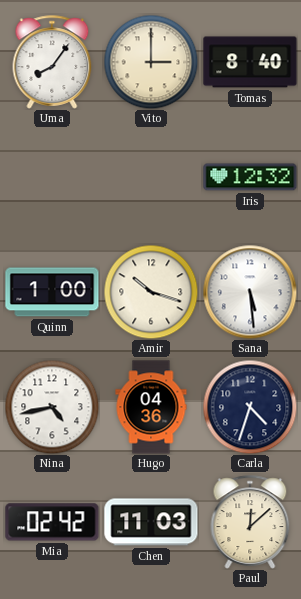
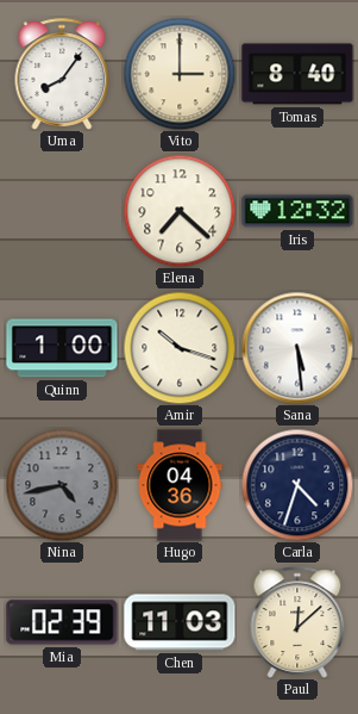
Elena: none -> 7:22
Nina dial: white -> grey
Mia: 02:42 -> 02:39
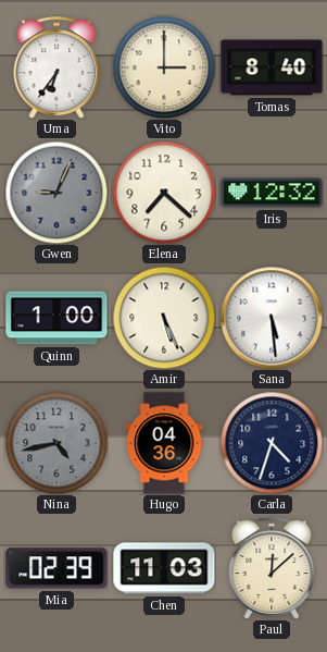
Uma: 8:06 -> 6:36
Gwen: none -> 9:04
Amir: 10:18 -> 5:26
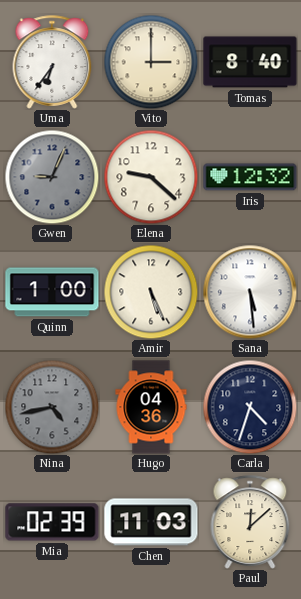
Elena: 7:22 -> 9:22
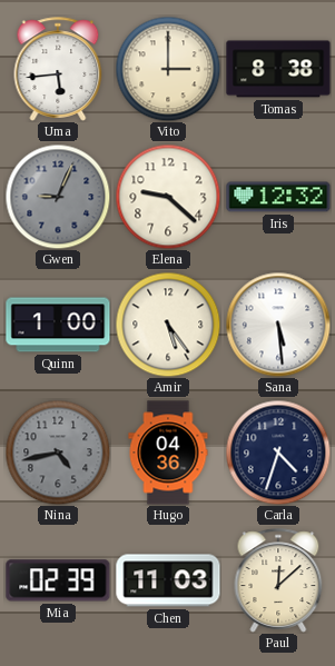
Uma: 6:36 -> 5:44
Tomas: 8:40 -> 8:38
Amir: 5:26 -> 5:24
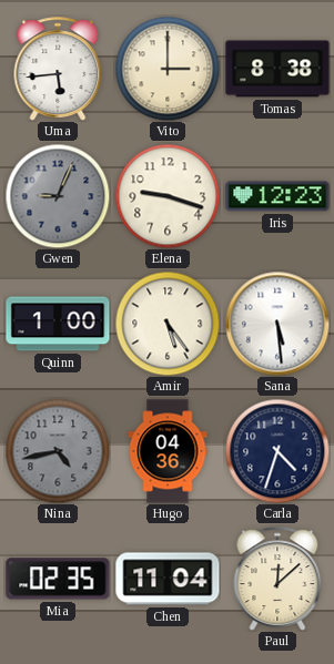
Elena: 9:22 -> 9:18
Iris: 12:32 -> 12:23
Mia: 02:39 -> 02:35
Chen: 11:03 -> 11:04
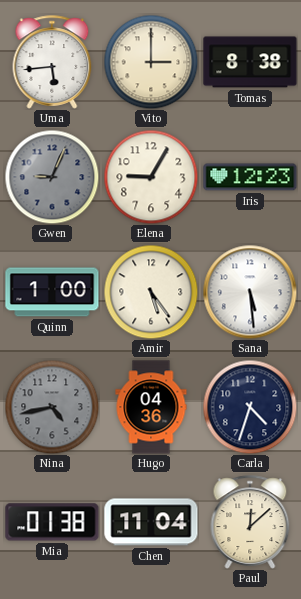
Elena: 9:18 -> 9:05
Mia: 02:35 -> 01:38
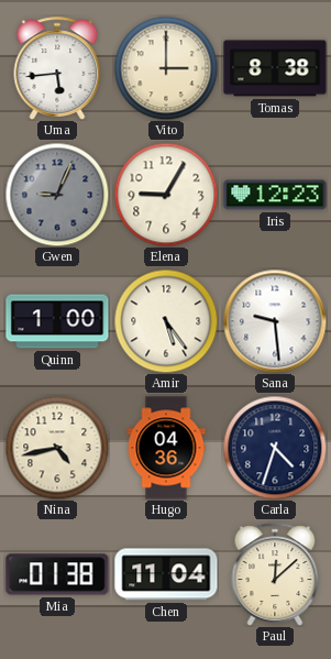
Sana: 5:29 -> 9:29
Nina dial: grey -> cream
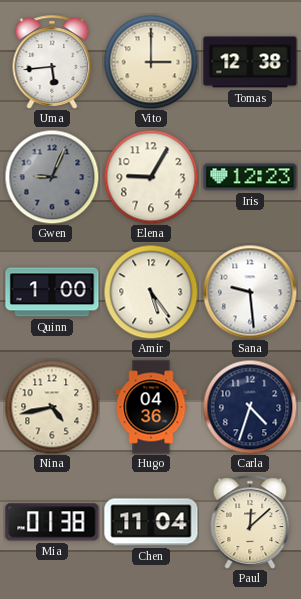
Tomas: 8:38 -> 12:38
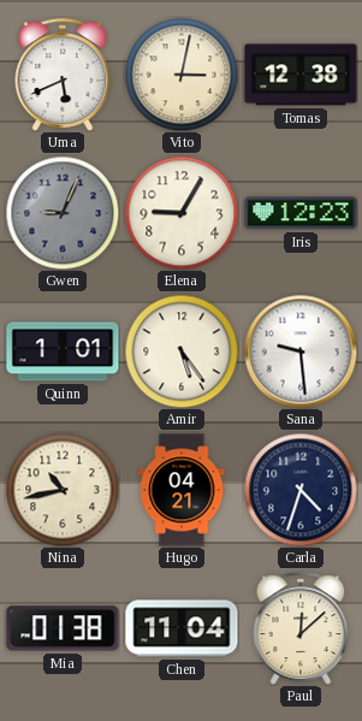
Uma: 5:44 -> 5:41
Vito: 3:00 -> 3:02
Quinn: 1:00 -> 1:01
Nina: 4:43 -> 10:43
Hugo: 04:36 -> 04:21
